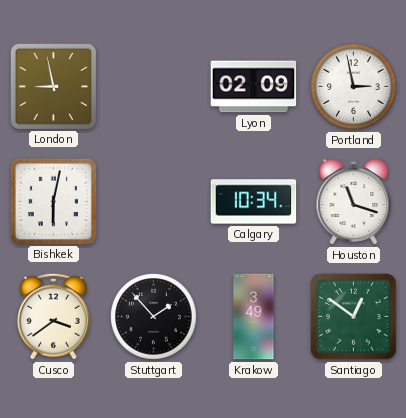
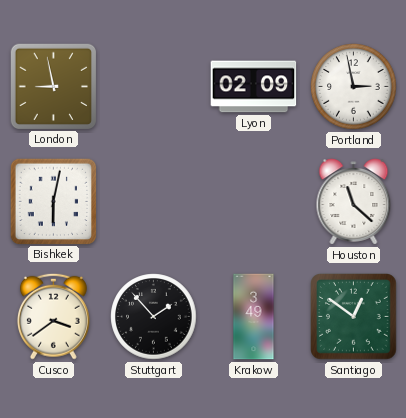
Calgary: 10:34 -> none
Houston: 11:18 -> 11:22
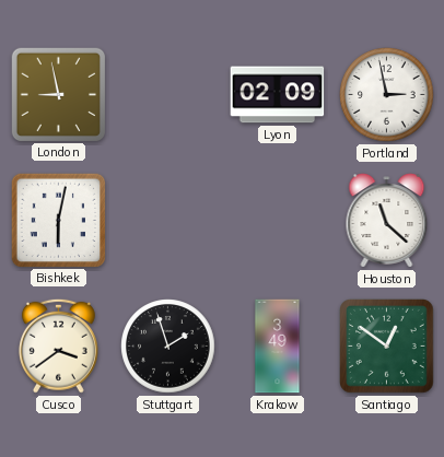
Stuttgart: 1:53 -> 1:57
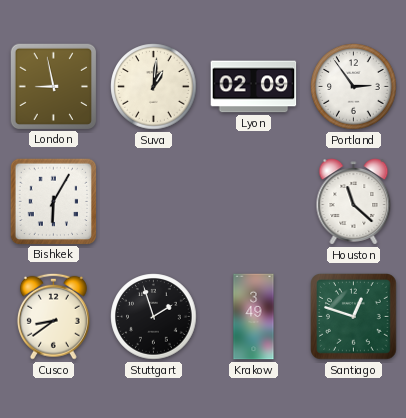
Suva: none -> 1:01
Portland: 2:58 -> 2:54
Bishkek: 6:02 -> 6:05
Cusco: 3:39 -> 8:39
Santiago: 12:51 -> 12:48
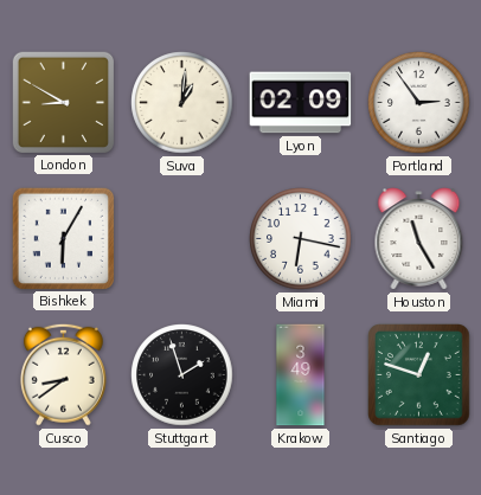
London: 8:58 -> 8:50
Miami: none -> 6:17
Houston: 11:22 -> 11:25
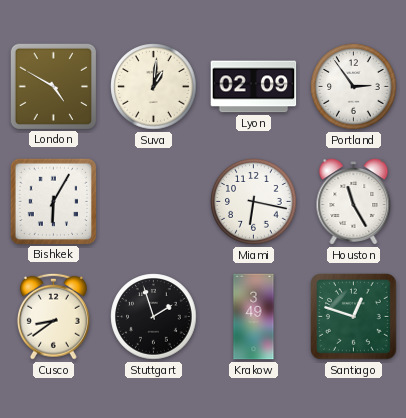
London: 8:50 -> 4:50
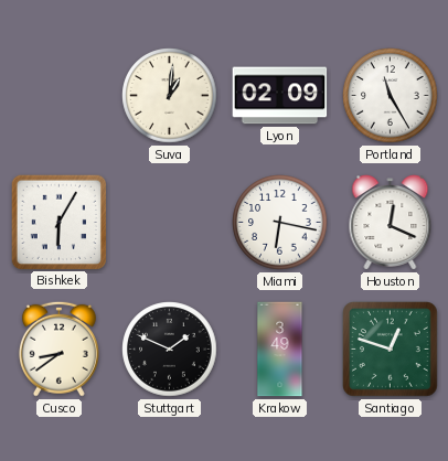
London: 4:50 -> none
Portland: 2:54 -> 11:25
Houston: 11:25 -> 12:19
Stuttgart: 1:57 -> 1:49
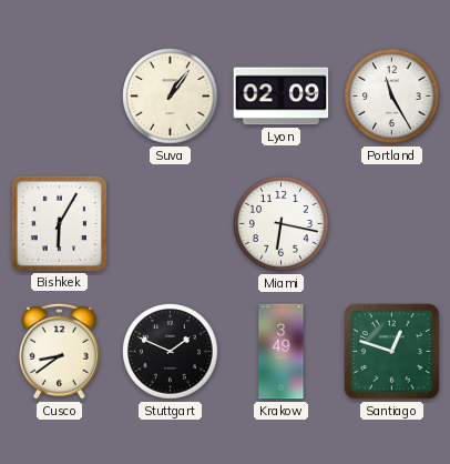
Suva: 1:01 -> 1:06
Houston: 12:19 -> none
